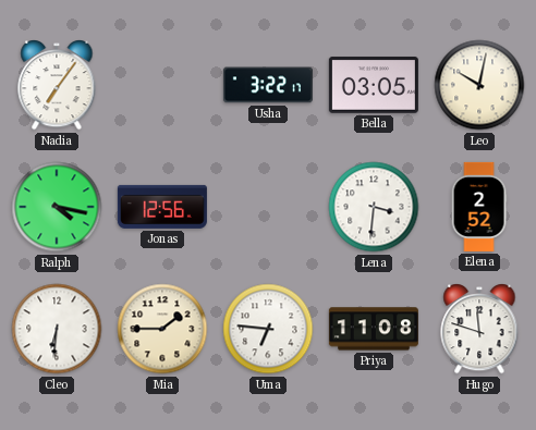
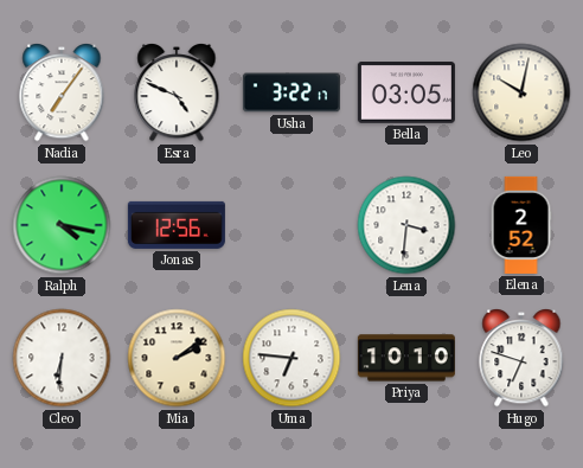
Esra: none -> 4:49
Mia: 1:45 -> 2:09
Priya: 11:08 -> 10:10
Hugo: 11:48 -> 6:48
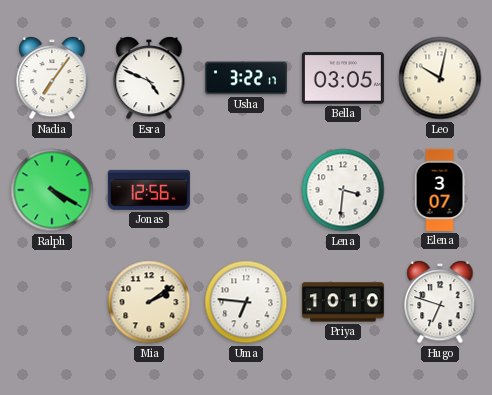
Ralph: 4:17 -> 4:20
Elena: 2:52 -> 3:07
Cleo: 6:31 -> none
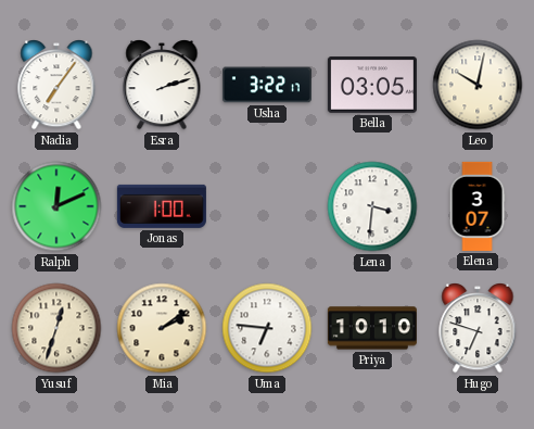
Esra: 4:49 -> 2:12
Ralph: 4:20 -> 12:11
Jonas: 12:56 -> 1:00
Yusuf: none -> 12:33
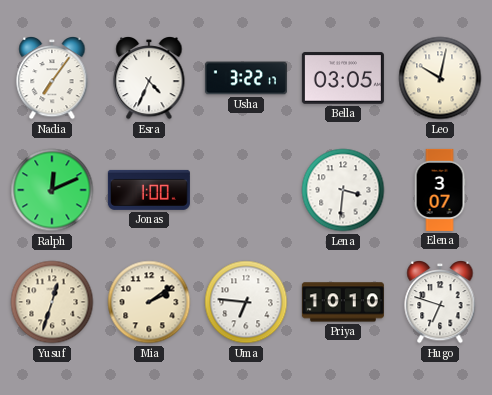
Esra: 2:12 -> 4:34
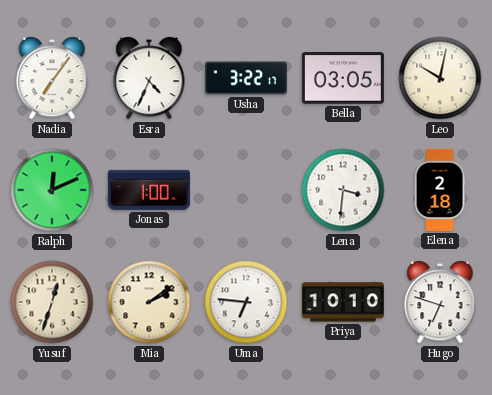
Elena: 3:07 -> 2:18
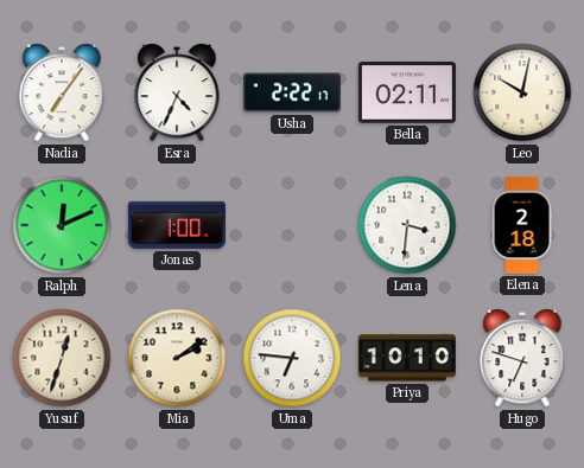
Usha: 3:22 -> 2:22
Bella: 03:05 -> 02:11
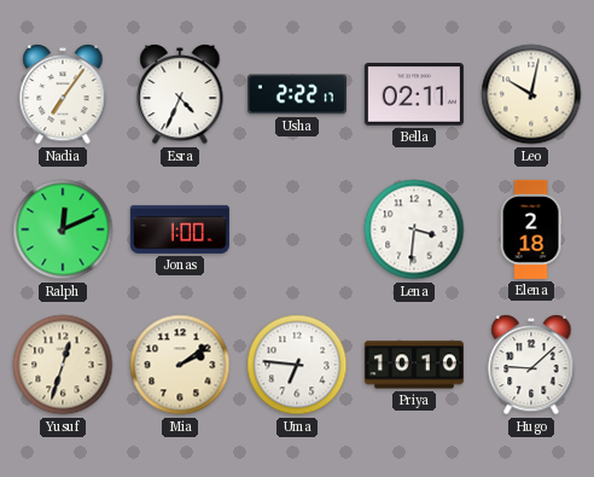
Hugo: 6:48 -> 9:08
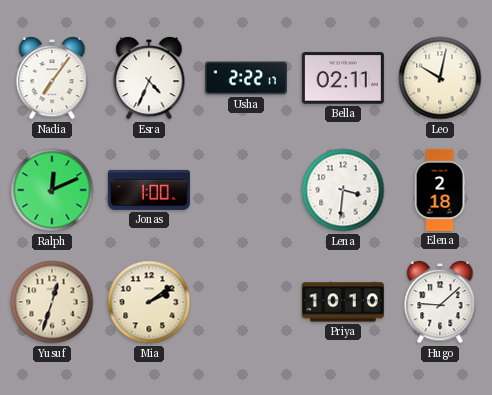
Uma: 6:46 -> none
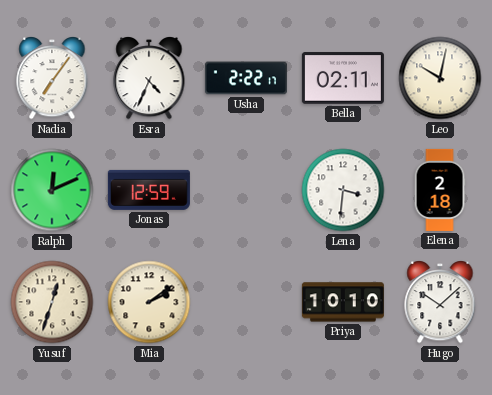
Jonas: 1:00 -> 12:59
Hugo: 9:08 -> 10:08
